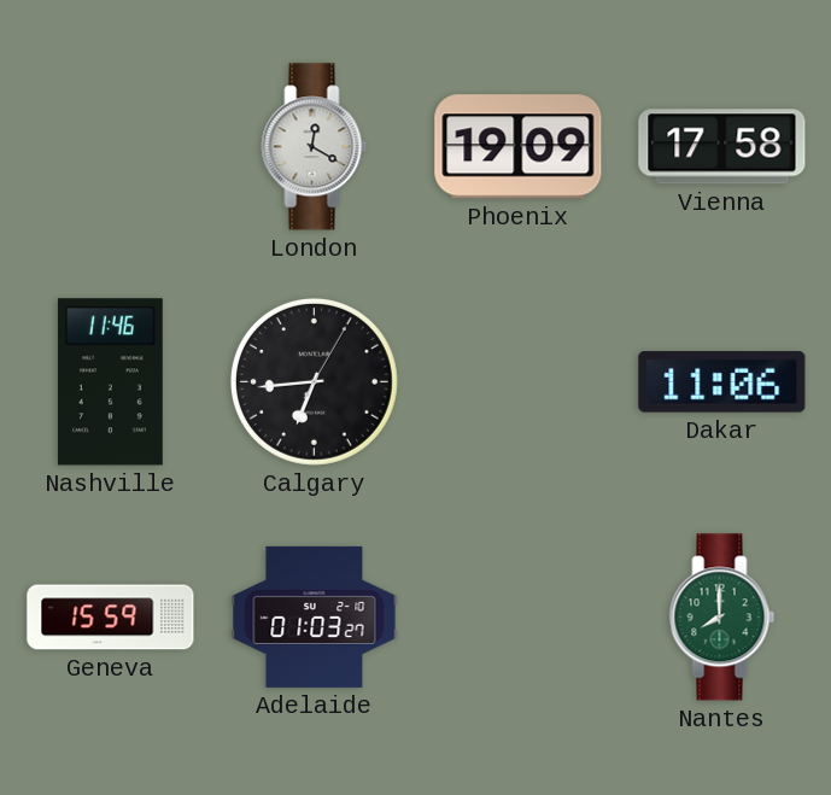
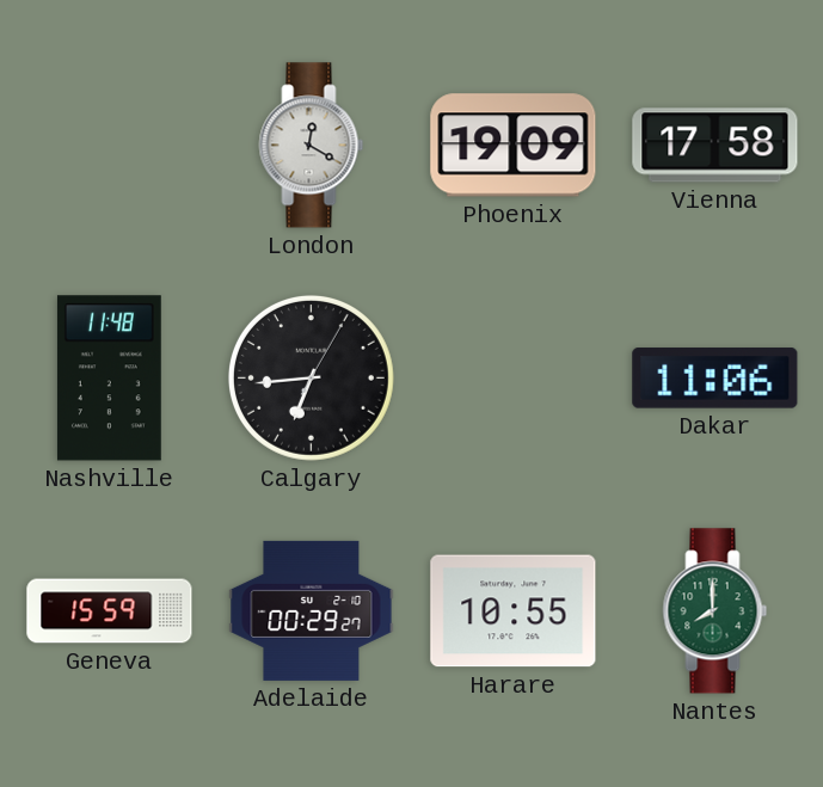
Nashville: 11:46 -> 11:48
Adelaide: 01:03 -> 00:29
Harare: none -> 10:55
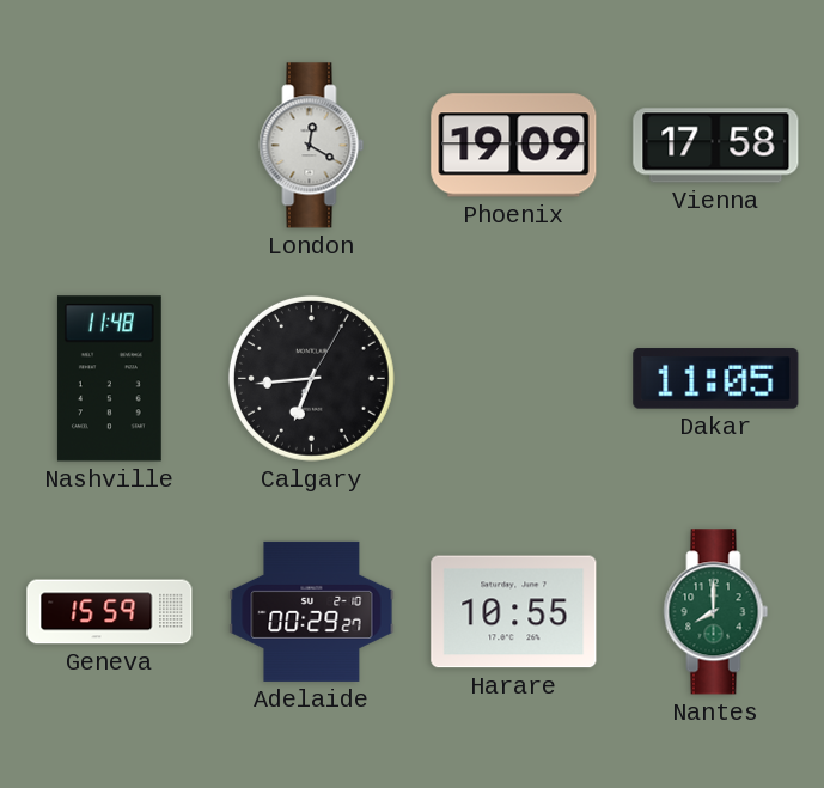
Dakar: 11:06 -> 11:05
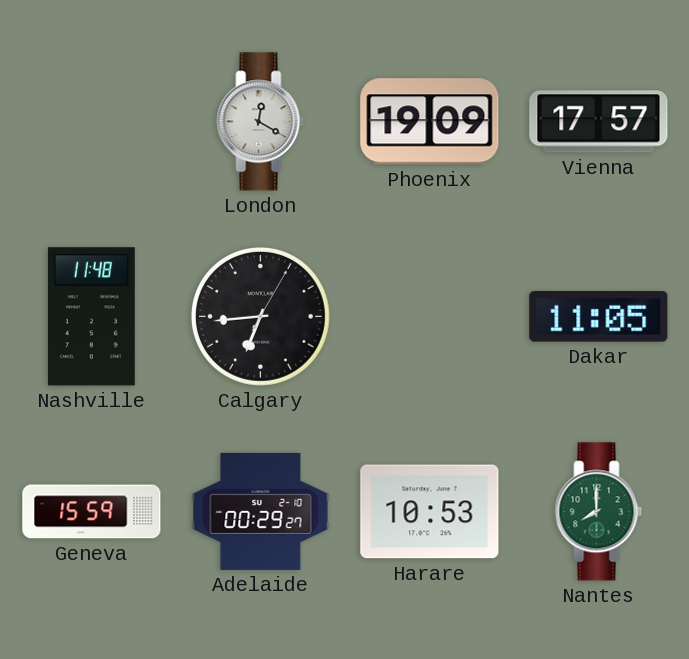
Vienna: 17:58 -> 17:57
Harare: 10:55 -> 10:53
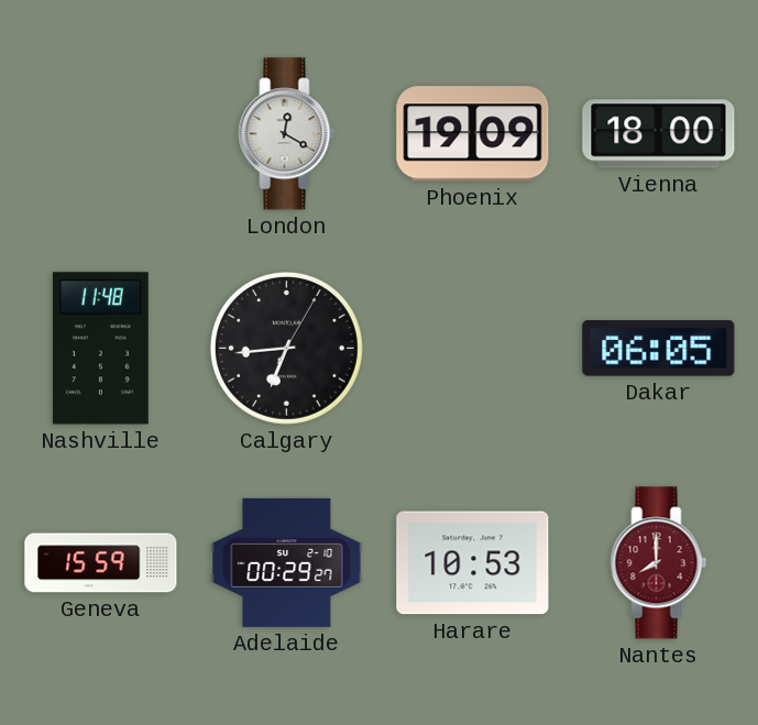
Vienna: 17:57 -> 18:00
Dakar: 11:05 -> 06:05
Nantes dial: green -> burgundy
